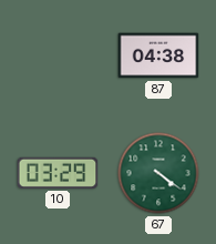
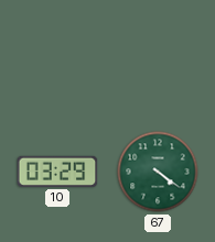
87: 04:38 -> none
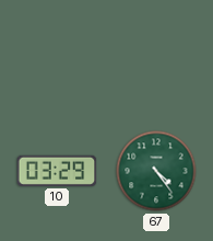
67: 4:21 -> 4:24
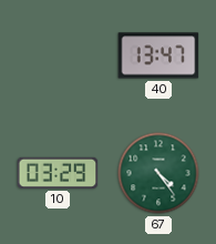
40: none -> 13:47
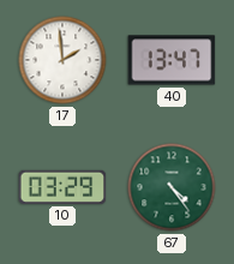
17: none -> 1:59
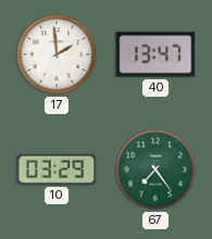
67: 4:24 -> 7:24
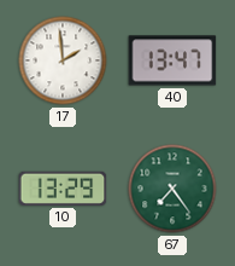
10: 03:29 -> 13:29
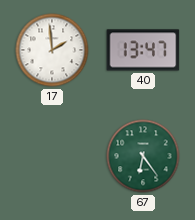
10: 13:29 -> none
67: 7:24 -> 6:24
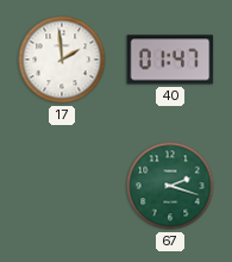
40: 13:47 -> 01:47
67: 6:24 -> 2:18
